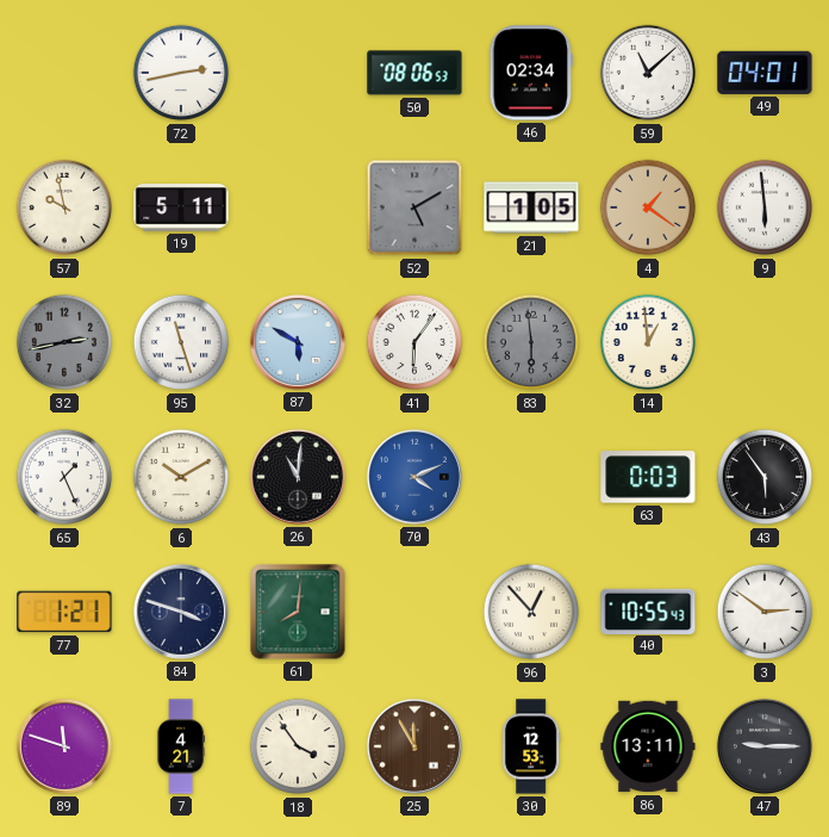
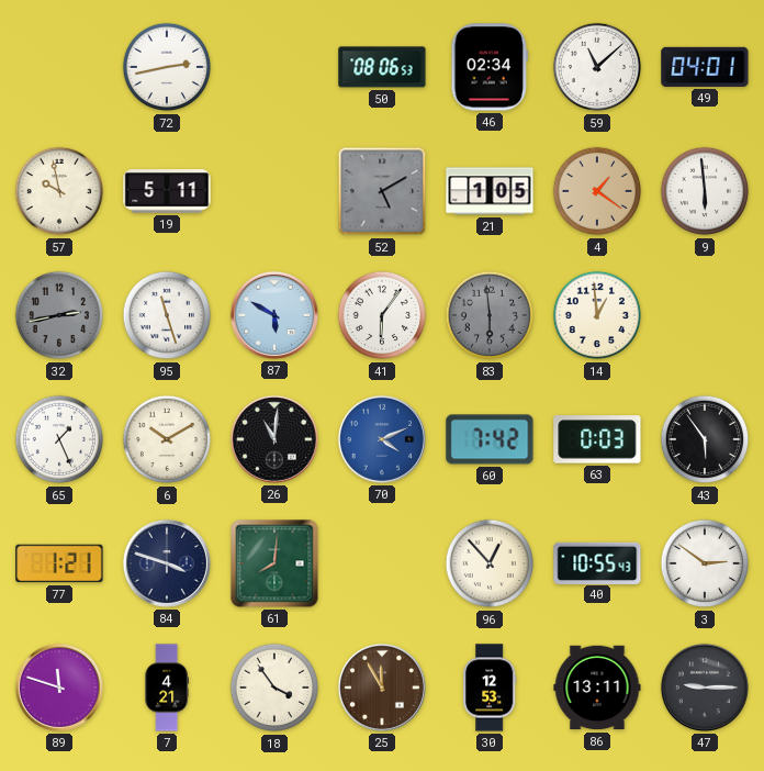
60: none -> 7:42
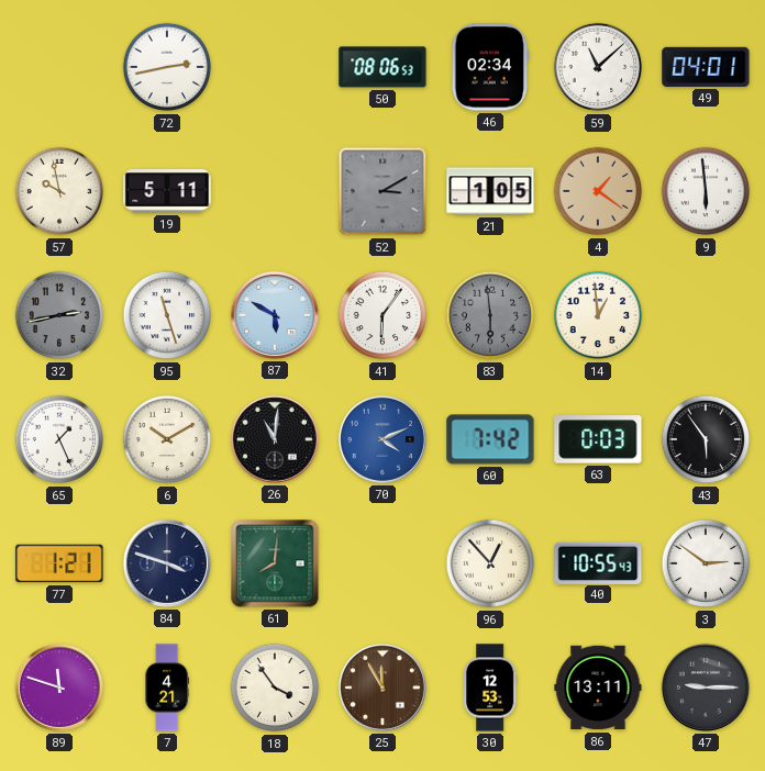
52: 5:10 -> 3:10
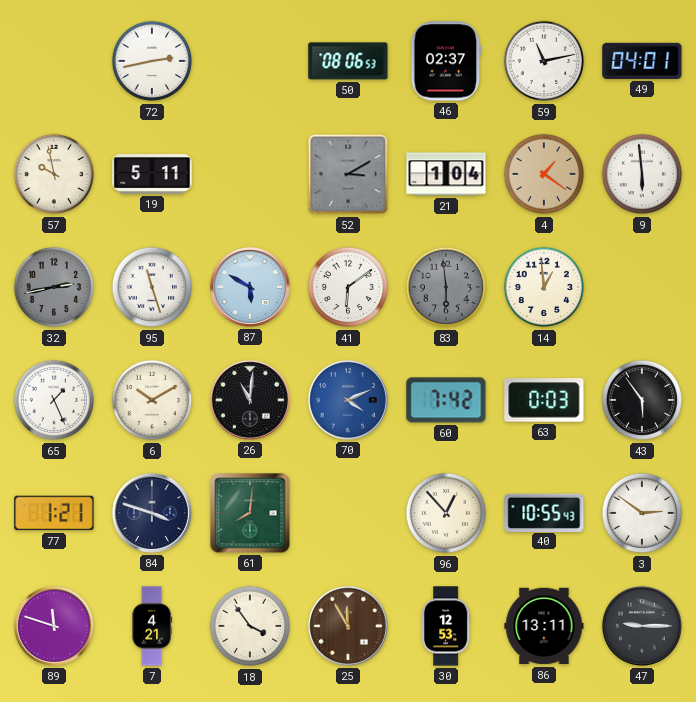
46: 02:34 -> 02:37
59: 11:08 -> 11:13
21: 1:05 -> 1:04
41: 6:06 -> 6:09
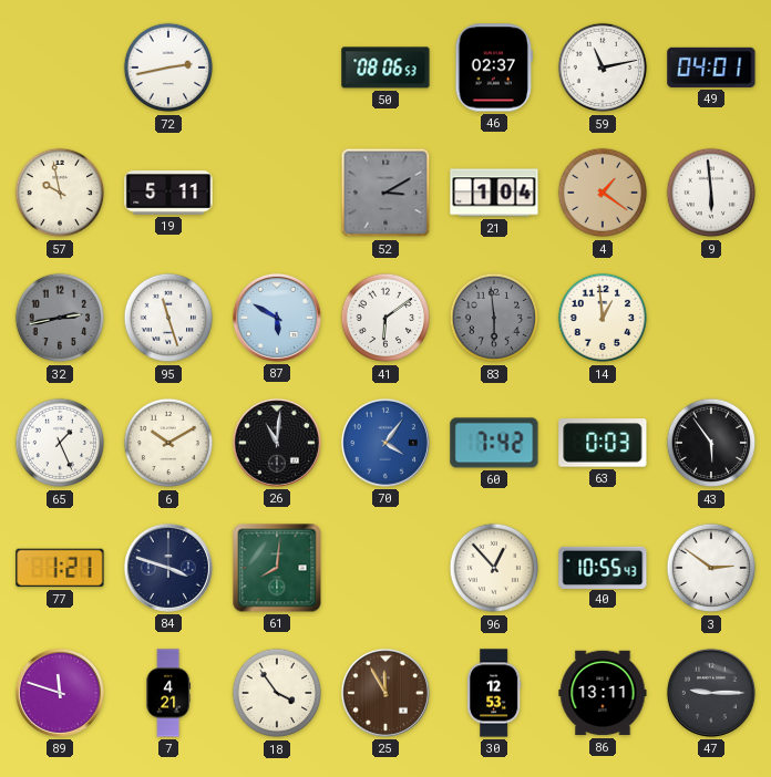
70: 4:11 -> 4:06
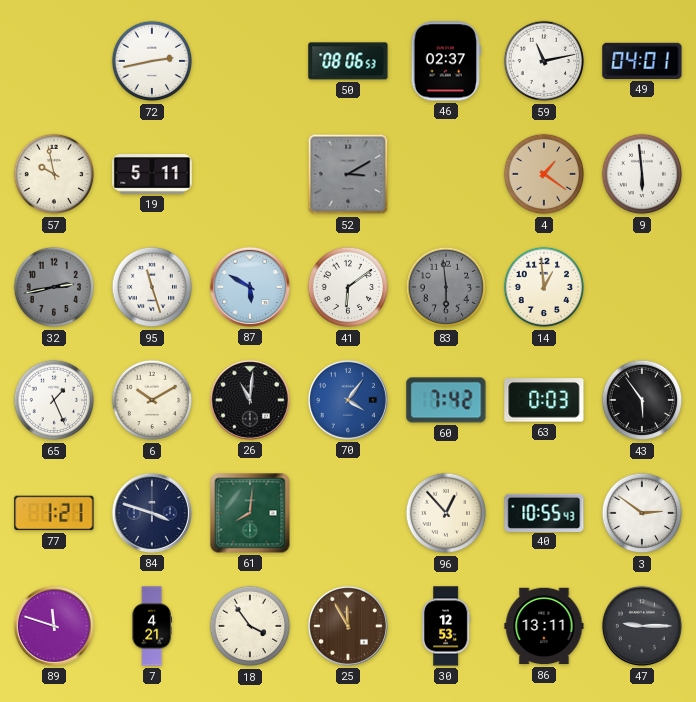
21: 1:04 -> none
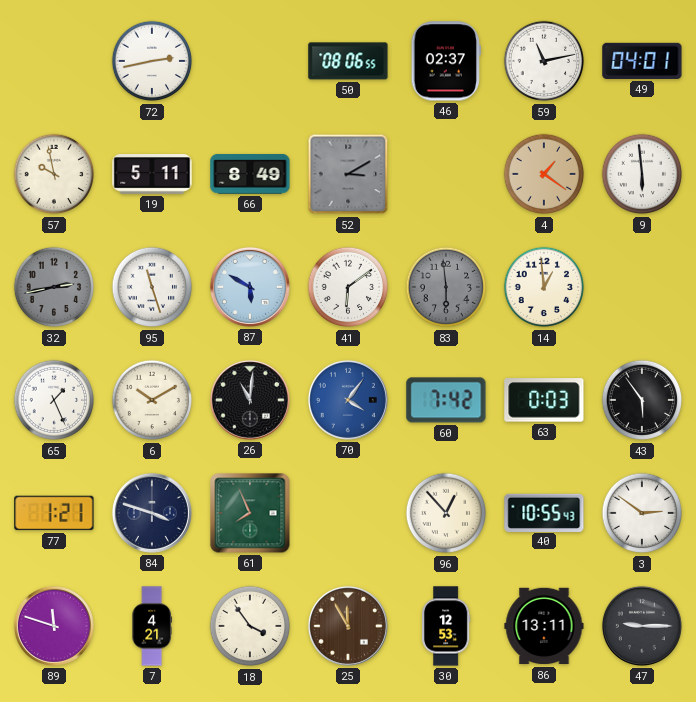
50: 08:06:53 -> 08:06:55
66: none -> 8:49
61: 8:01 -> 7:56
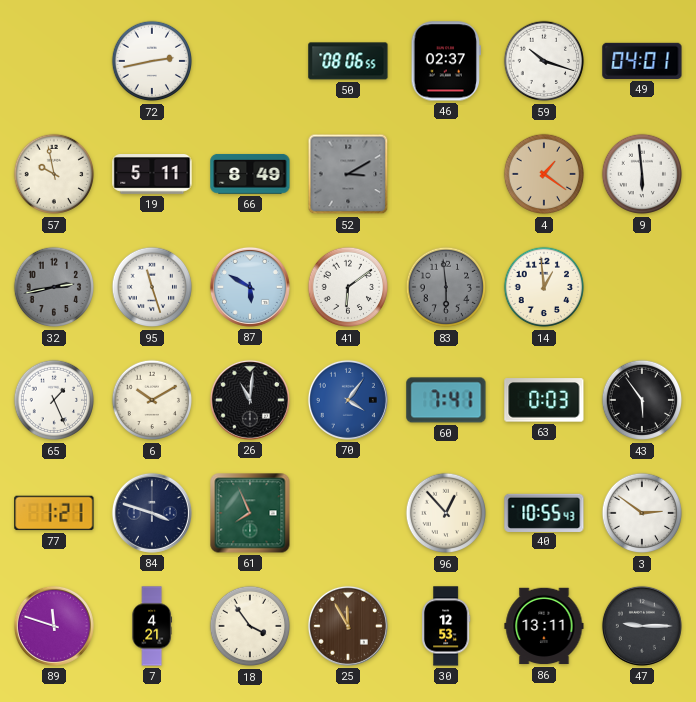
59: 11:13 -> 10:18
60: 7:42 -> 7:41
